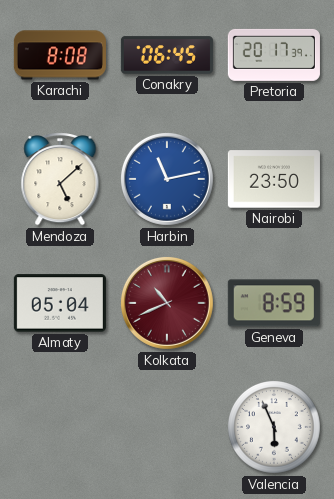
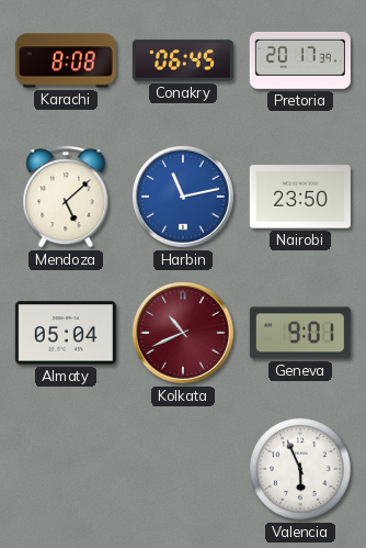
Geneva: 8:59 -> 9:01
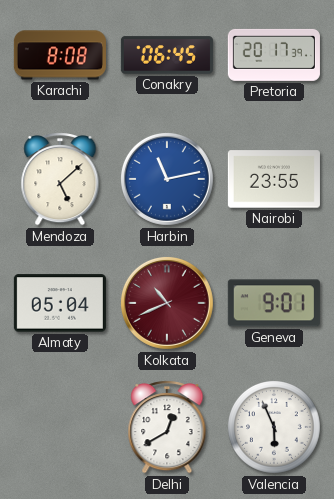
Nairobi: 23:50 -> 23:55
Delhi: none -> 12:40
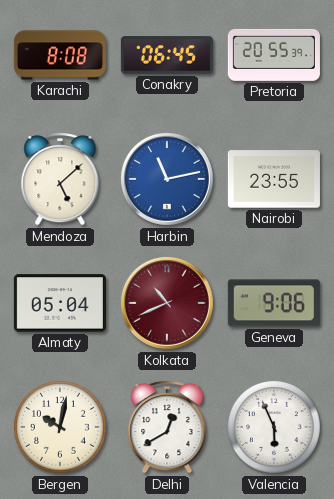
Pretoria: 20:17 -> 20:55
Geneva: 9:01 -> 9:06
Bergen: none -> 10:02
